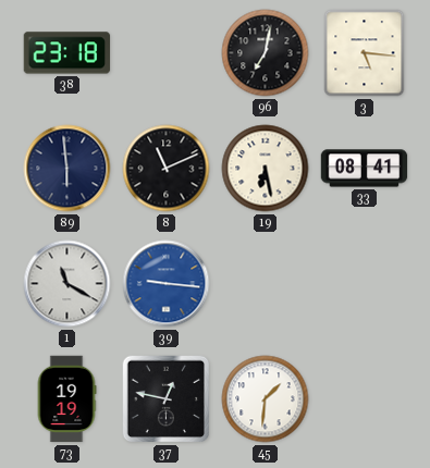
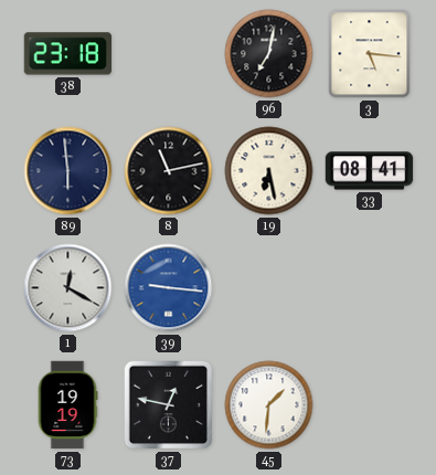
8: 11:11 -> 11:13
1: 11:20 -> 12:20
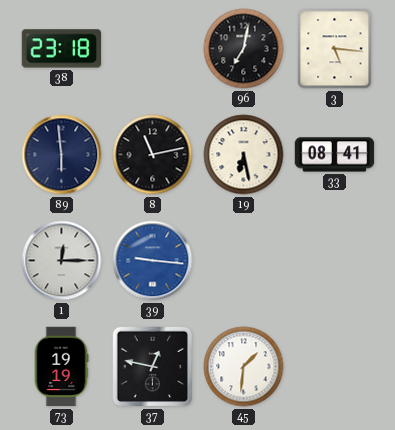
1: 12:20 -> 12:15
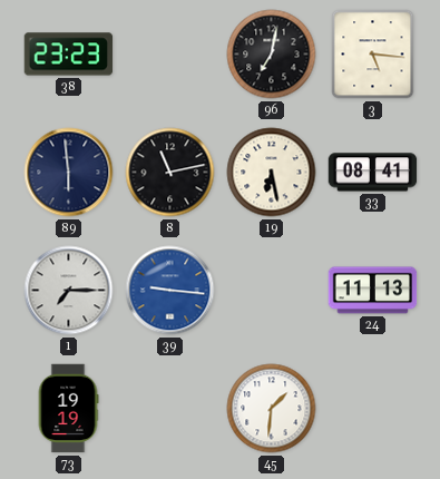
38: 23:18 -> 23:23
1: 12:15 -> 7:15
24: none -> 11:13
37: 12:47 -> none
